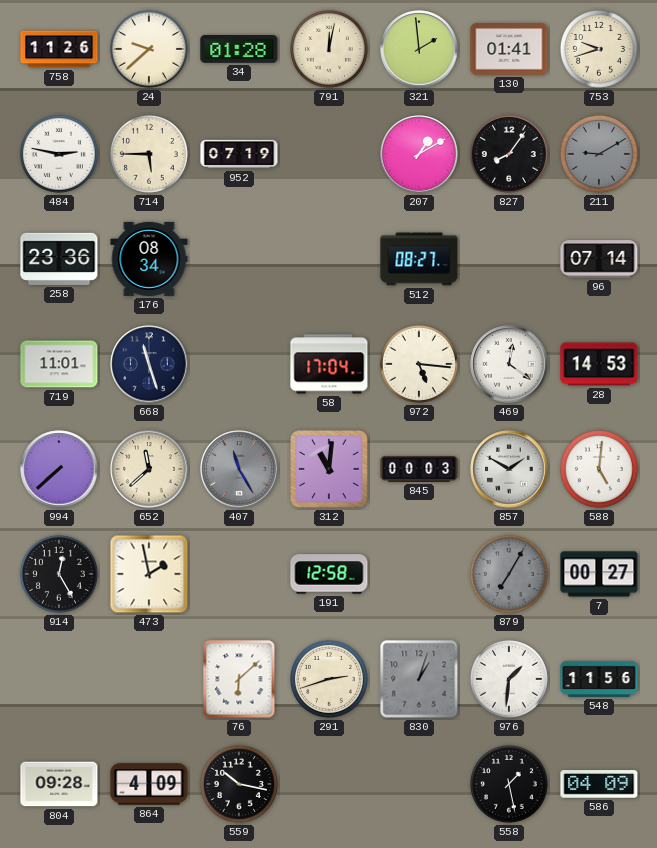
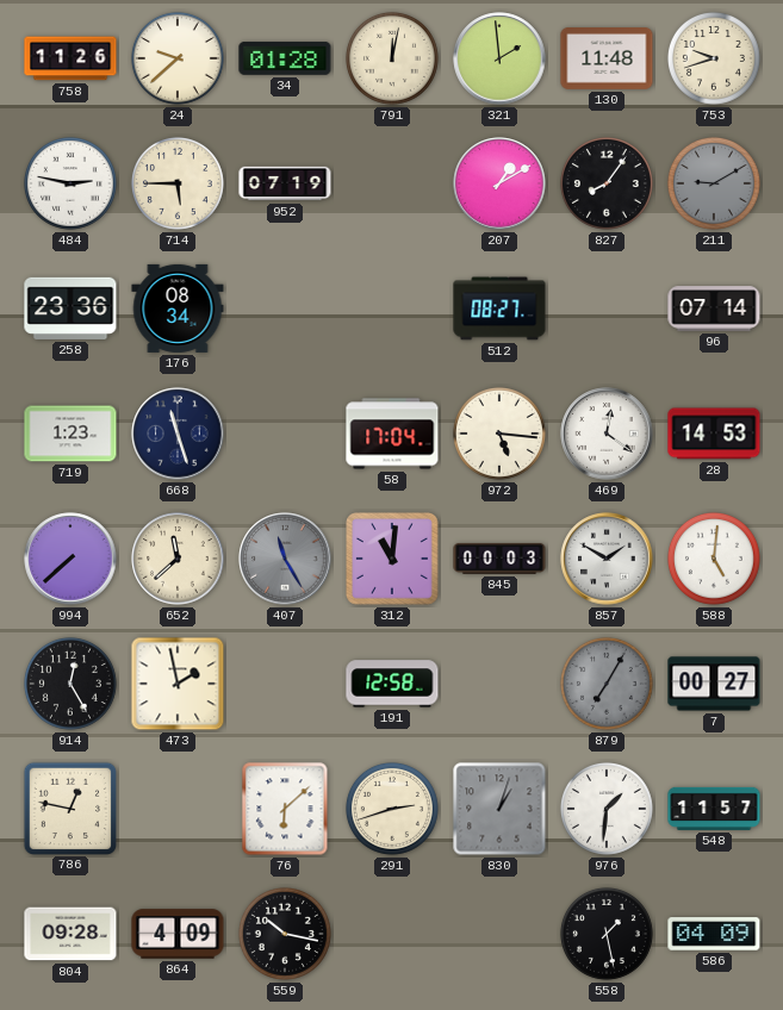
130: 01:41 -> 11:48
719: 11:01 -> 1:23
786: none -> 12:47
548: 11:56 -> 11:57
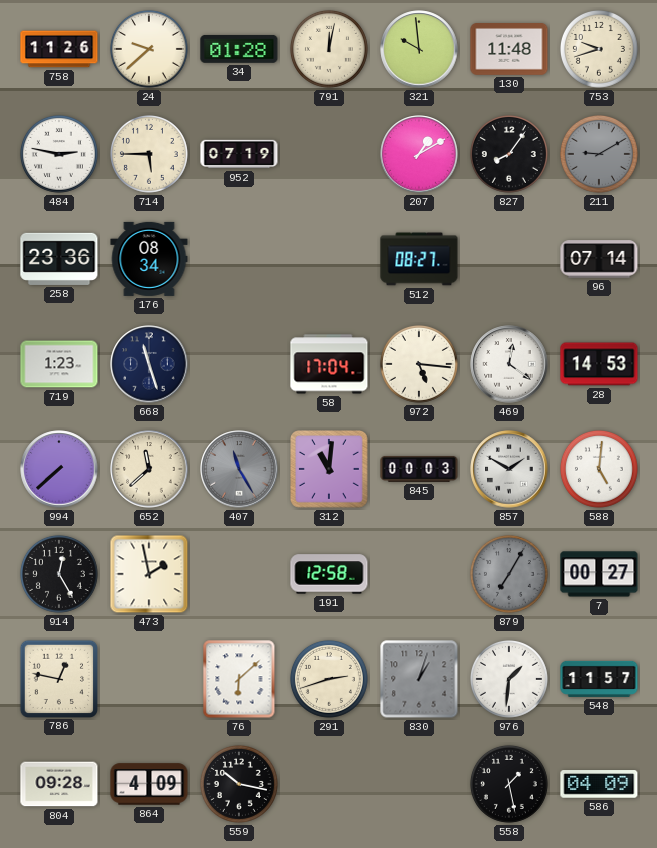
321: 1:59 -> 9:59
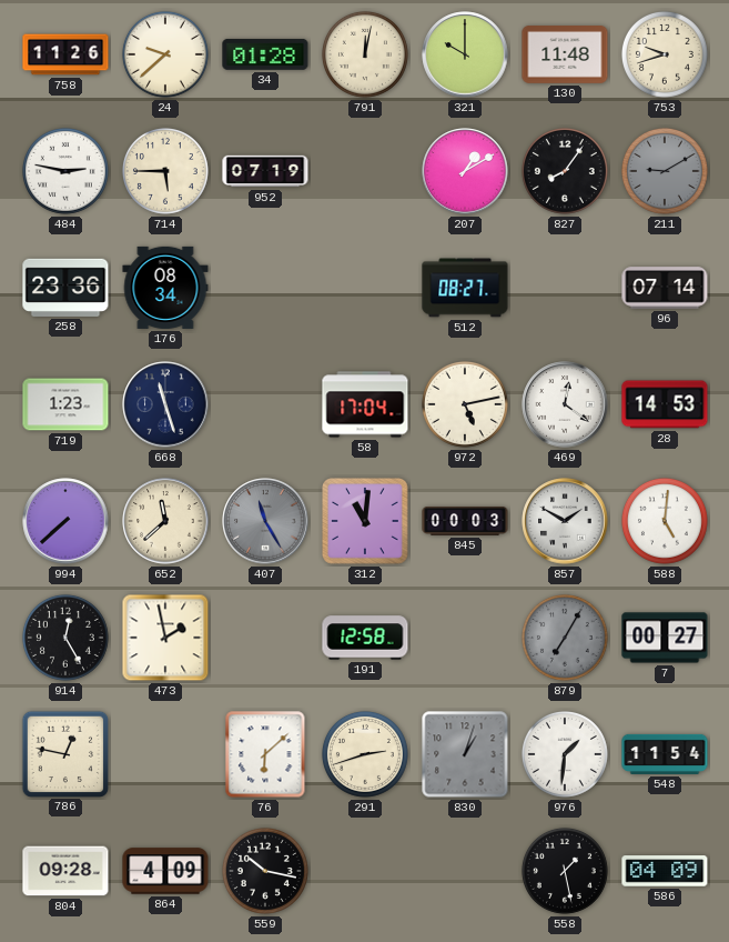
321: 9:59 -> 10:00
972: 5:16 -> 5:13
548: 11:57 -> 11:54
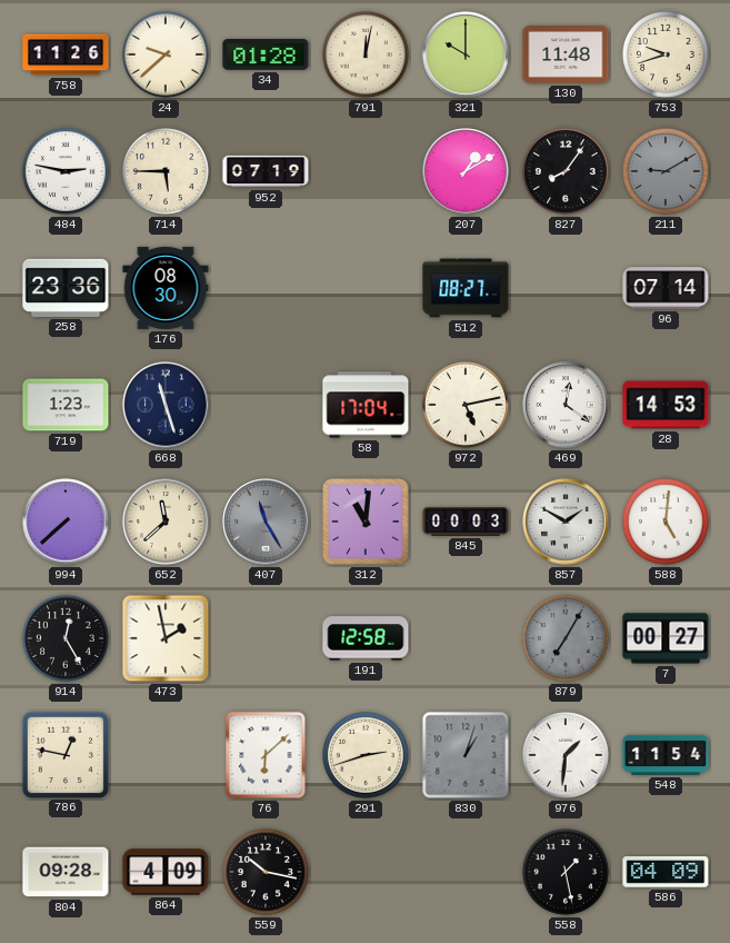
176: 08:34 -> 08:30
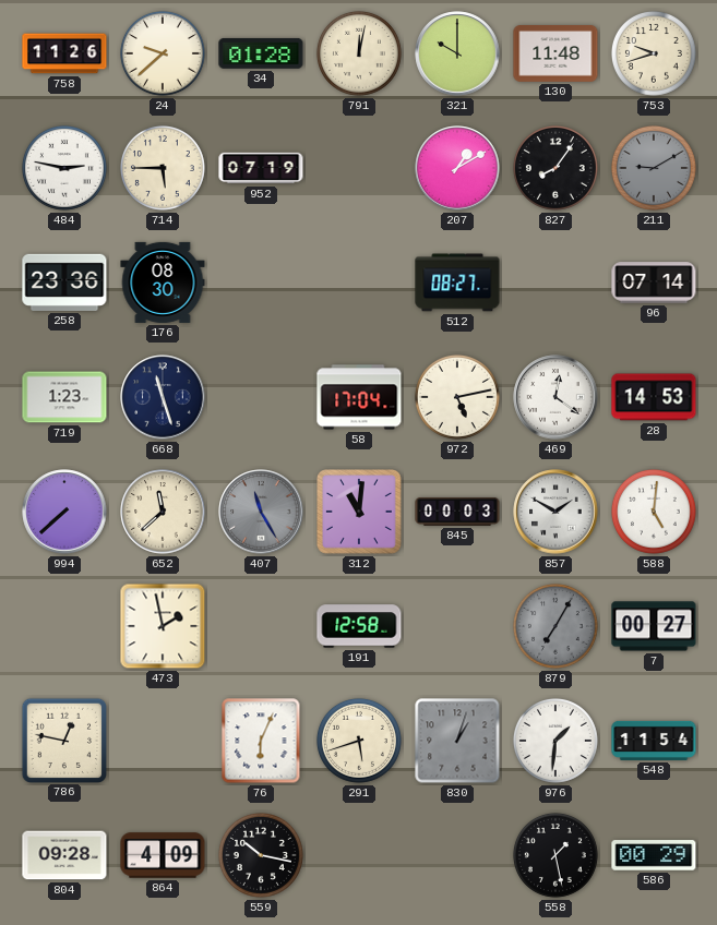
914: 12:25 -> none
76: 6:08 -> 6:04
291: 2:42 -> 5:42
586: 04:09 -> 00:29
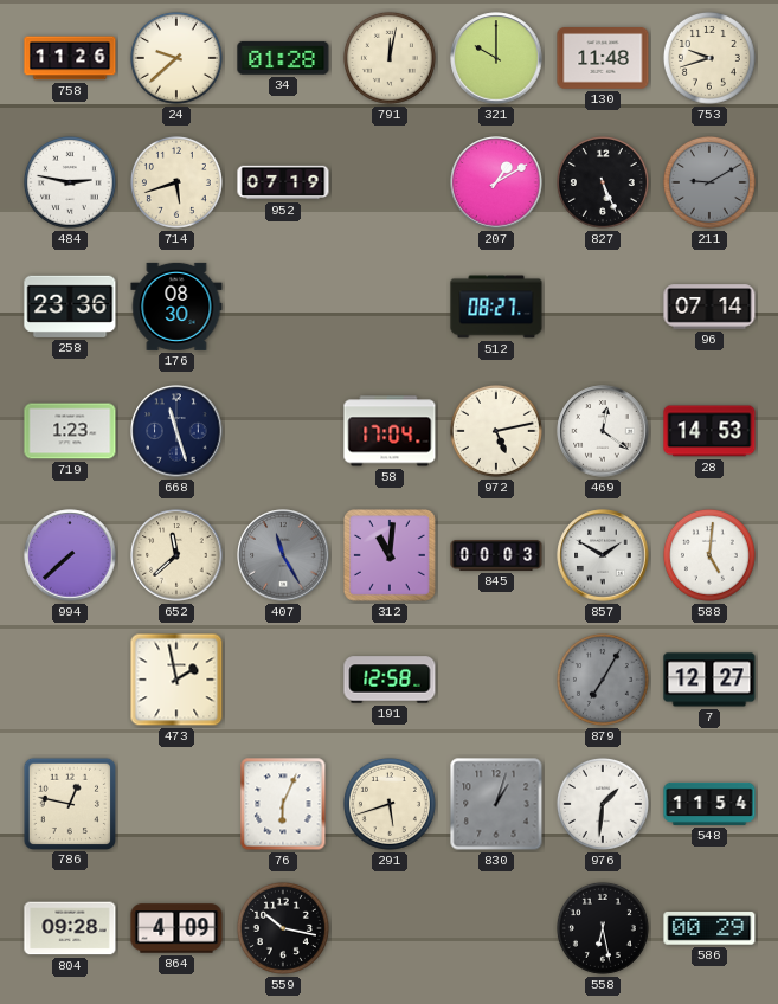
714: 5:45 -> 5:42
827: 8:06 -> 5:26
7: 00:27 -> 12:27
558: 1:28 -> 6:28
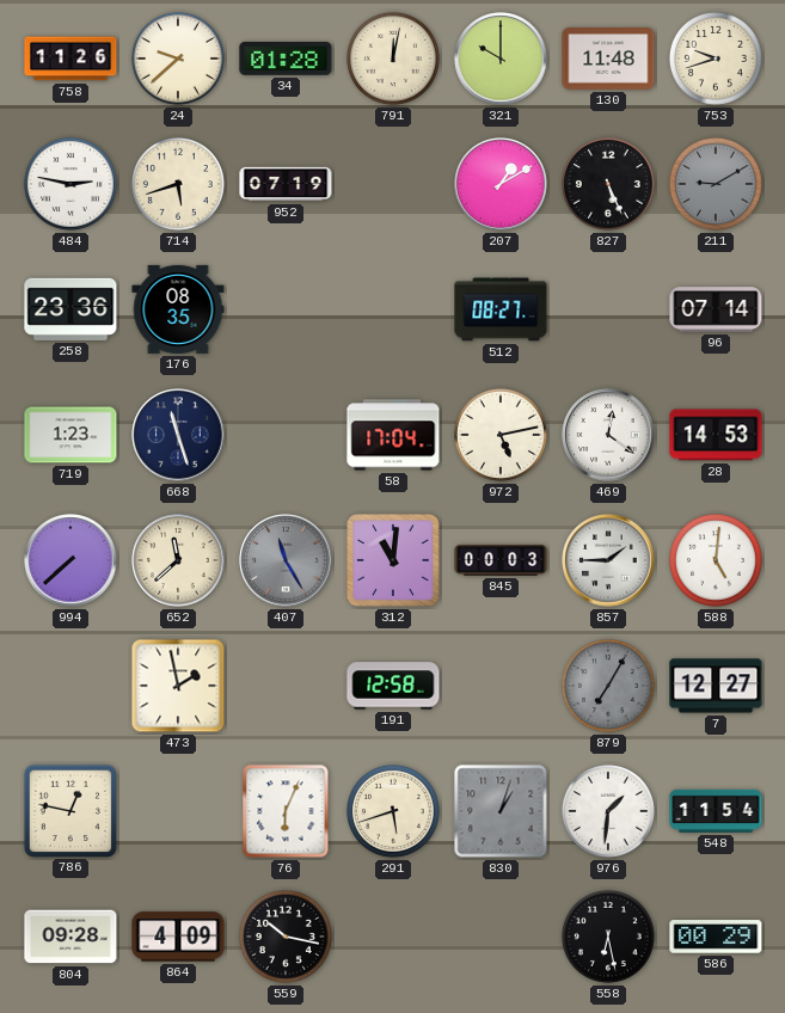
176: 08:30 -> 08:35
857: 1:50 -> 1:45
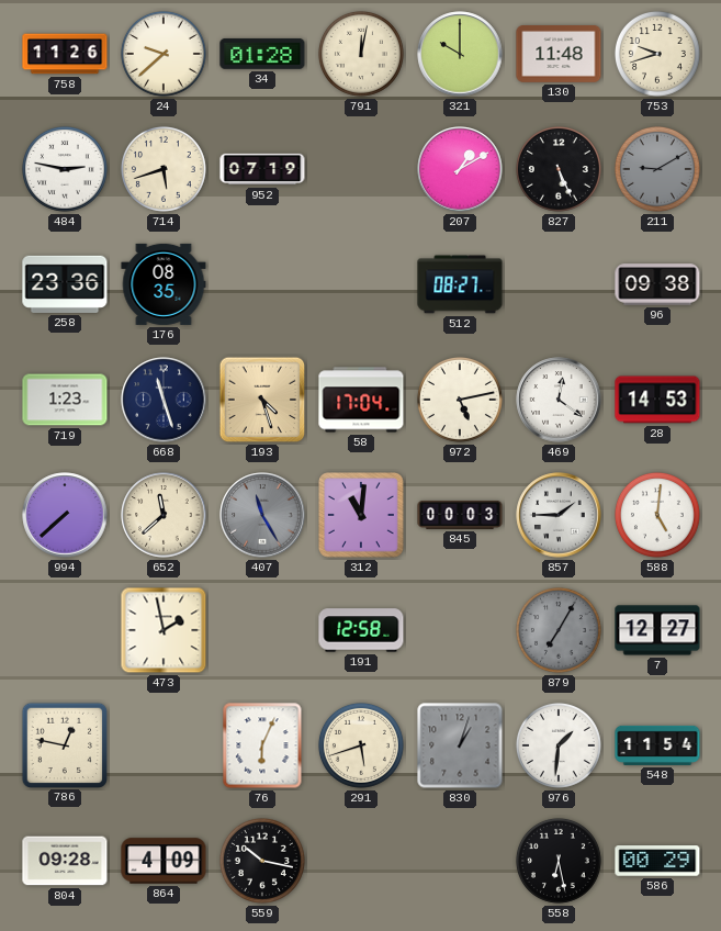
96: 07:14 -> 09:38
193: none -> 4:27
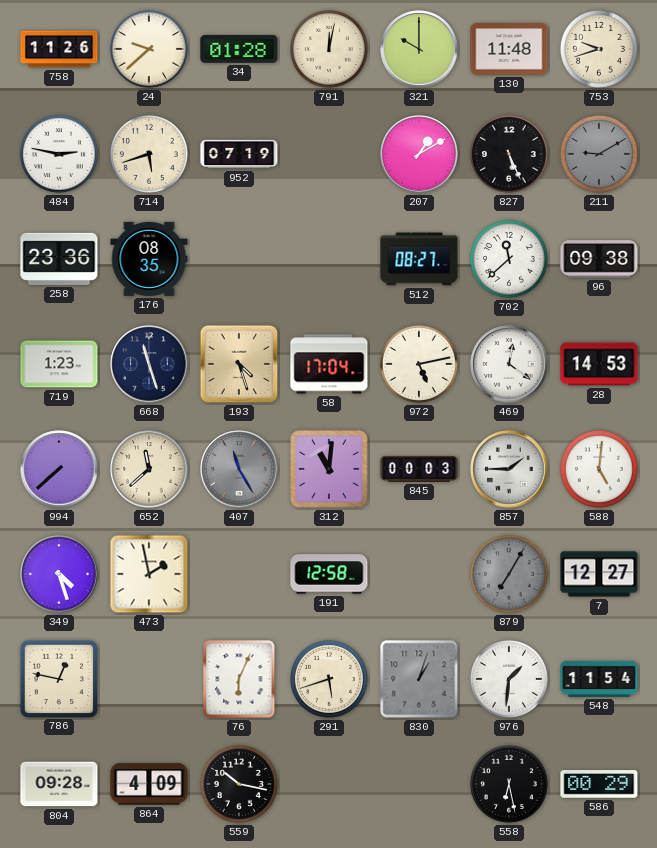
702: none -> 11:38
349: none -> 4:27
